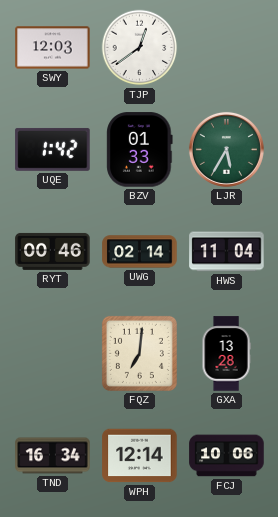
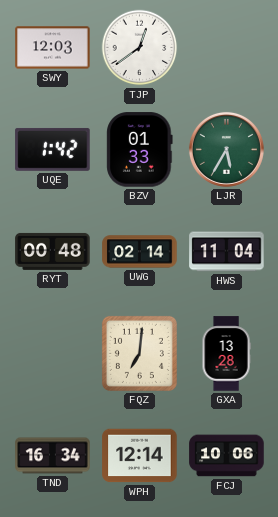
RYT: 00:46 -> 00:48
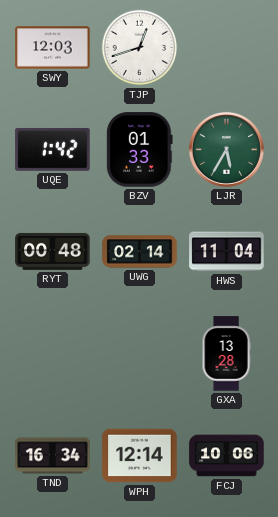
TJP: 12:39 -> 12:42
FQZ: 7:01 -> none
